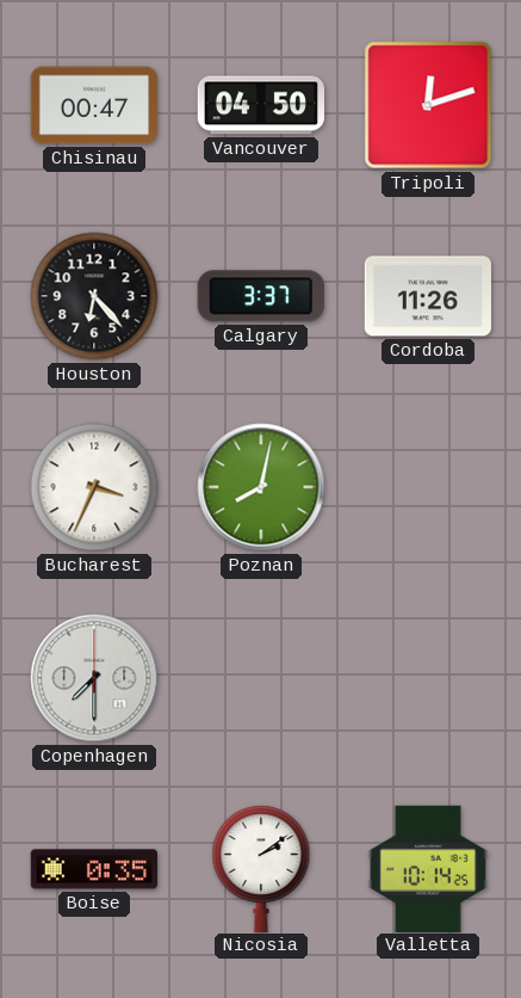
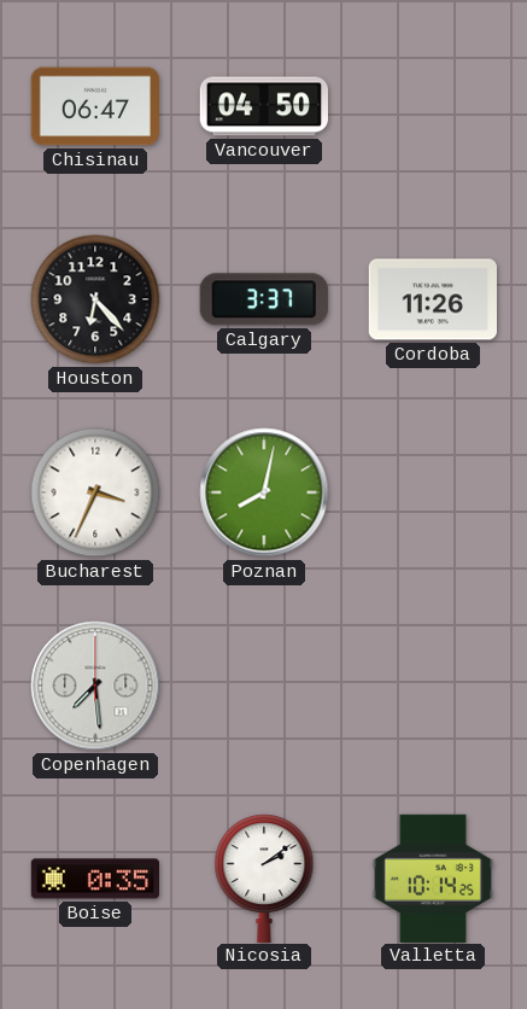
Chisinau: 00:47 -> 06:47
Tripoli: 12:12 -> none
Copenhagen: 7:30 -> 7:29
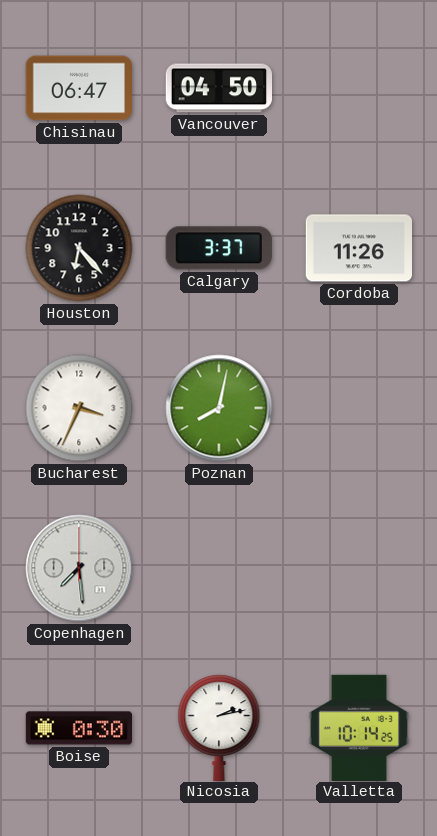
Boise: 0:35 -> 0:30
Nicosia: 2:09 -> 2:13
